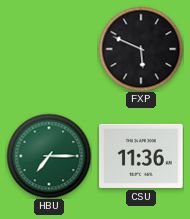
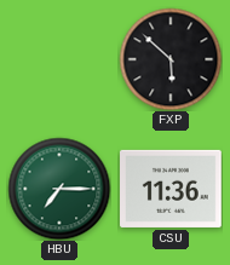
FXP: 5:49 -> 5:52
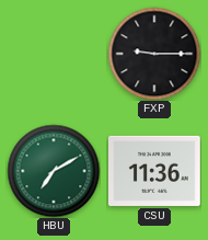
FXP: 5:52 -> 9:15
HBU: 7:15 -> 7:10
